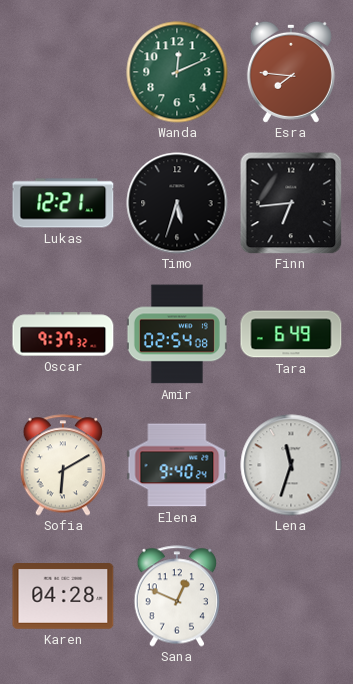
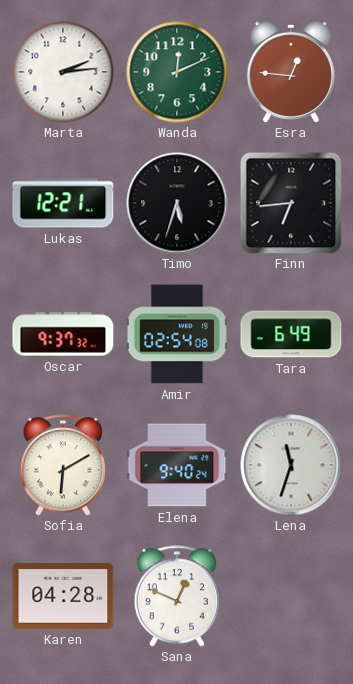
Marta: none -> 2:14
Esra: 7:46 -> 12:46
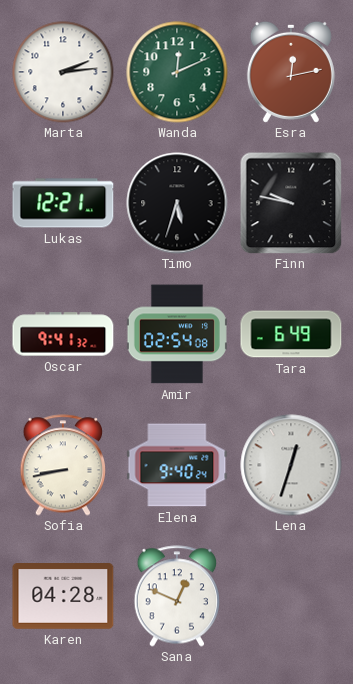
Esra: 12:46 -> 12:13
Finn: 6:44 -> 9:47
Oscar: 9:37 -> 9:41
Sofia: 6:10 -> 8:43
Lena: 11:33 -> 12:33
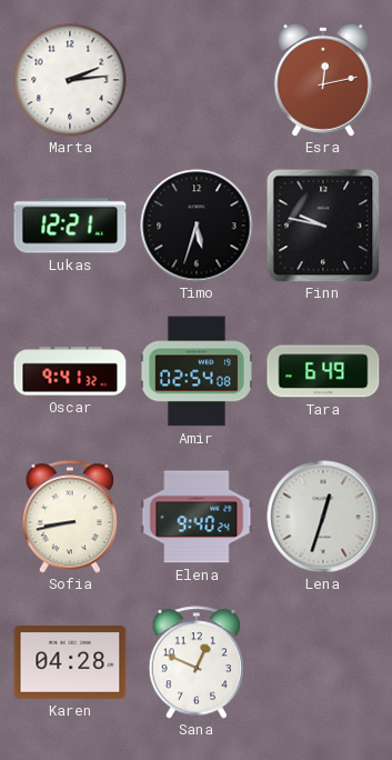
Wanda: 12:11 -> none
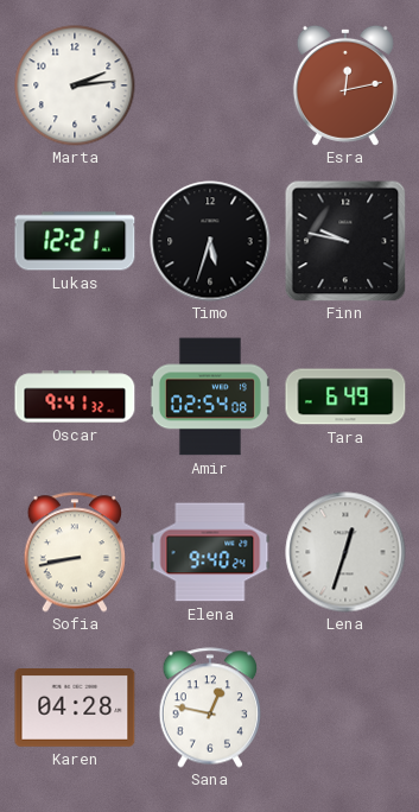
Sana: 12:49 -> 12:47
